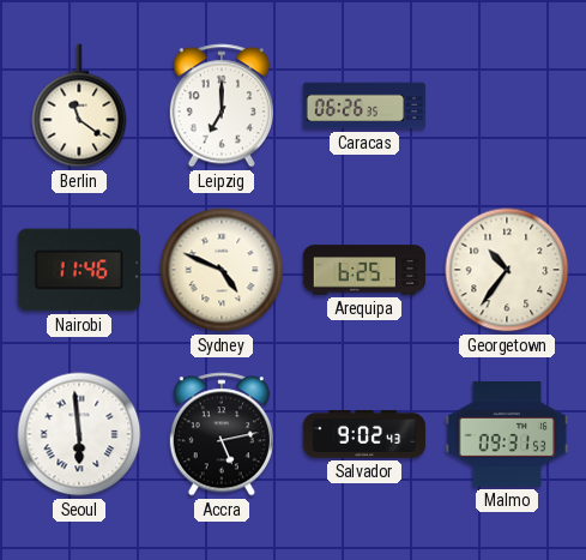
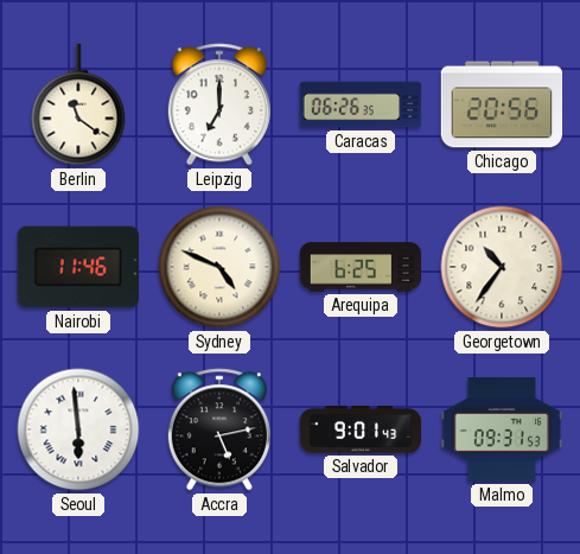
Chicago: none -> 20:56
Salvador: 9:02 -> 9:01
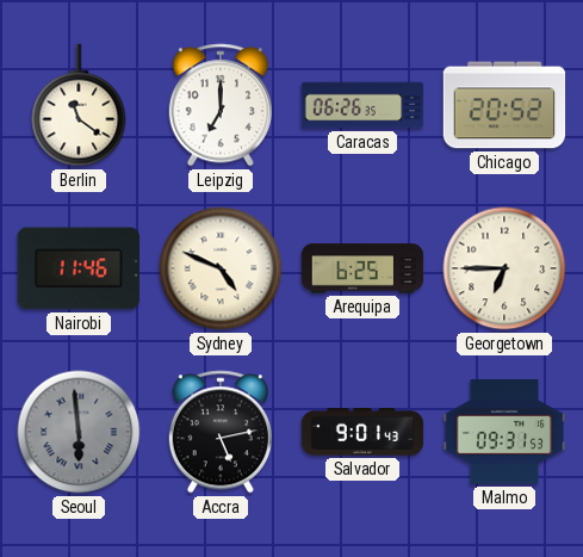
Chicago: 20:56 -> 20:52
Georgetown: 10:36 -> 6:45
Seoul dial: white -> grey
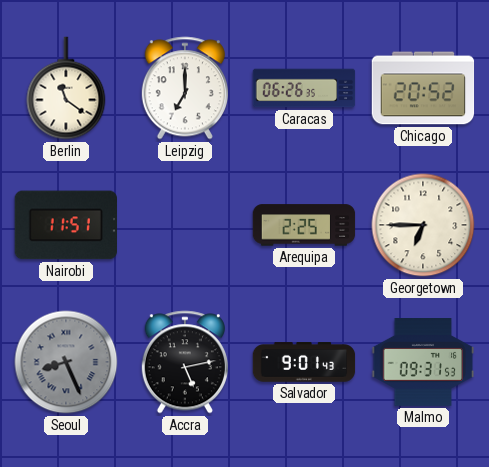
Nairobi: 11:46 -> 11:51
Sydney: 4:49 -> none
Arequipa: 6:25 -> 2:25
Seoul: 5:59 -> 8:26
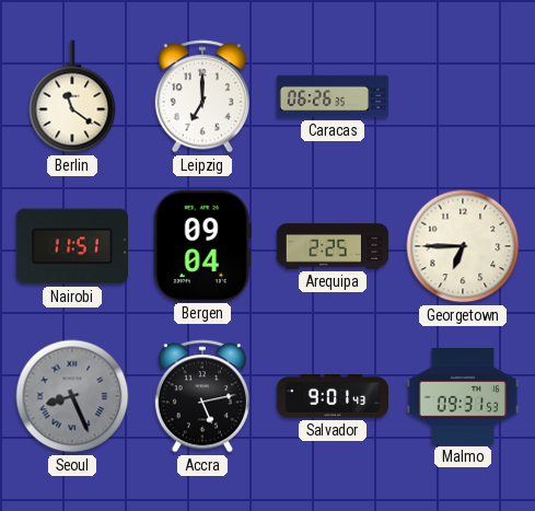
Chicago: 20:52 -> none
Bergen: none -> 09:04
